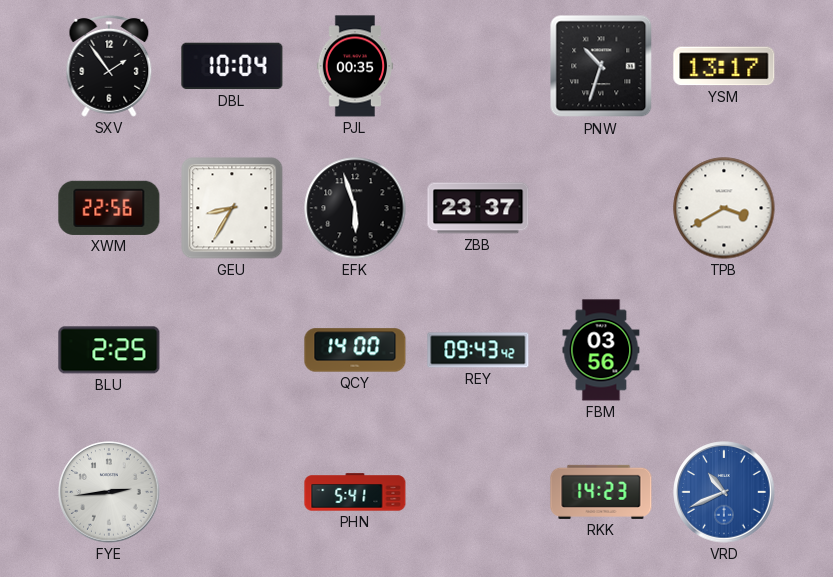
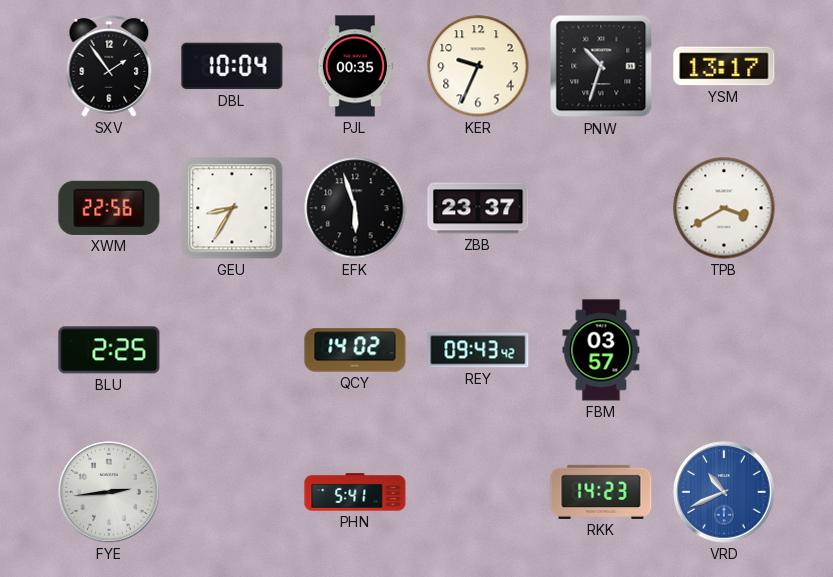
KER: none -> 9:34
QCY: 14:00 -> 14:02
FBM: 03:56 -> 03:57
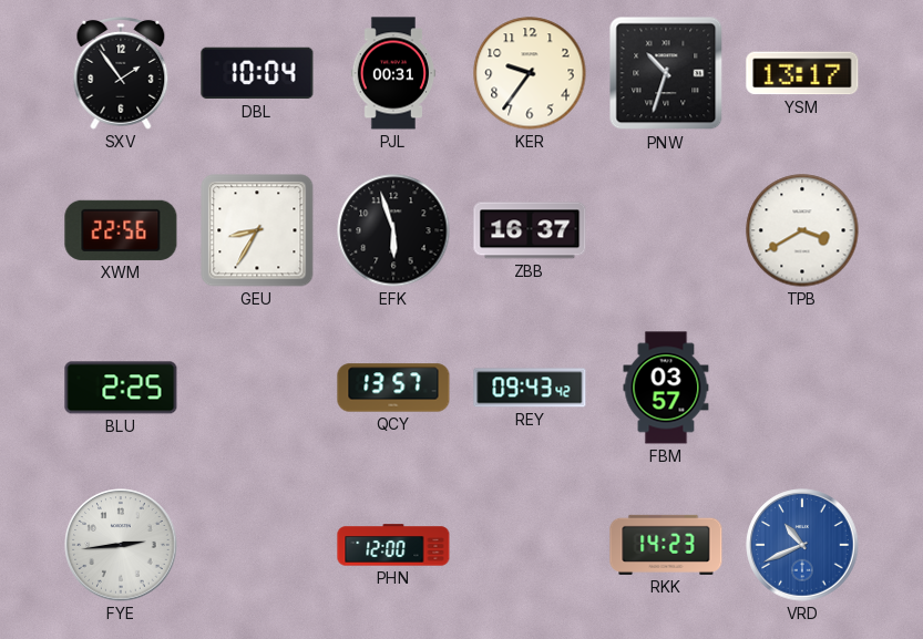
PJL: 00:35 -> 00:31
KER: 9:34 -> 9:36
ZBB: 23:37 -> 16:37
QCY: 14:02 -> 13:57
PHN: 5:41 -> 12:00
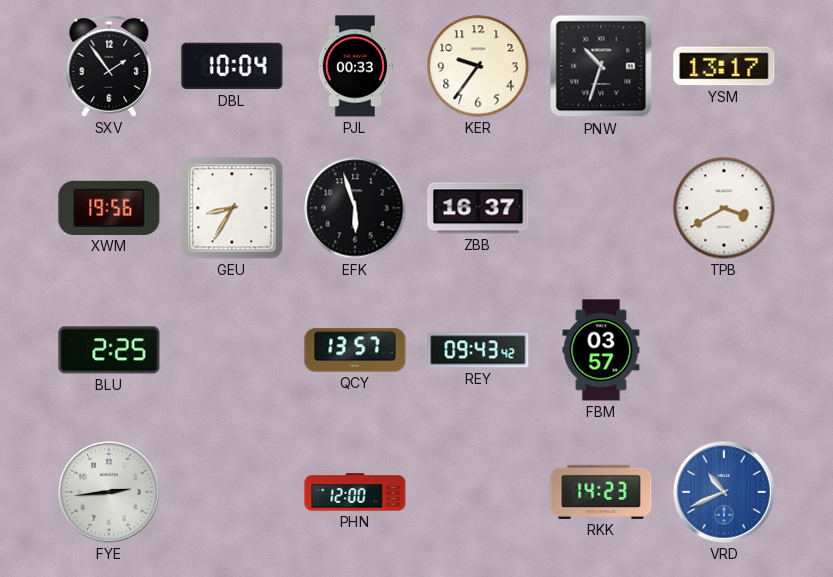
PJL: 00:31 -> 00:33
XWM: 22:56 -> 19:56
